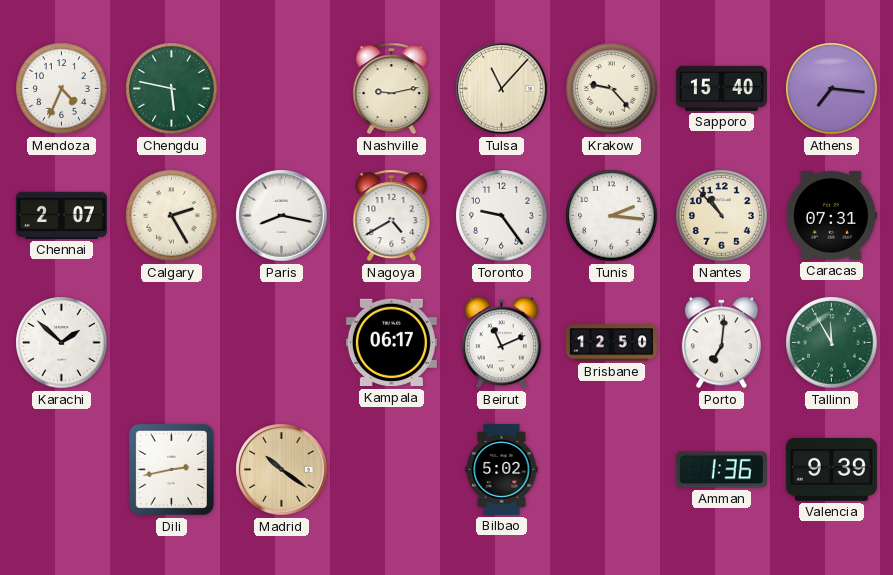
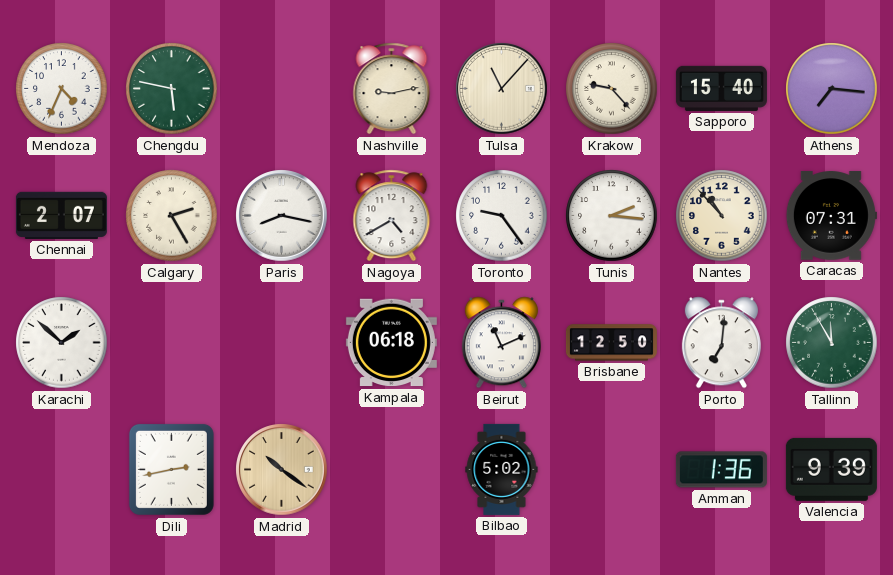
Kampala: 06:17 -> 06:18
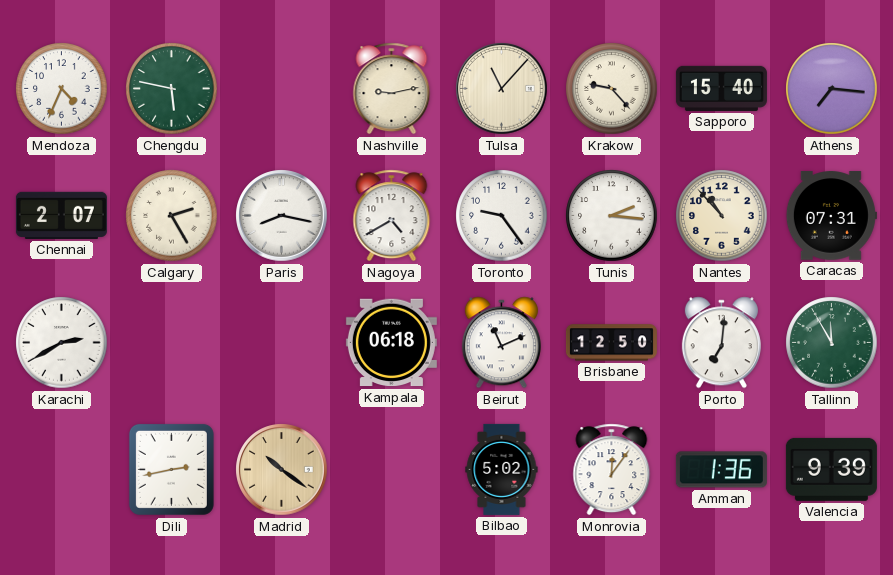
Karachi: 1:52 -> 2:40
Monrovia: none -> 12:06
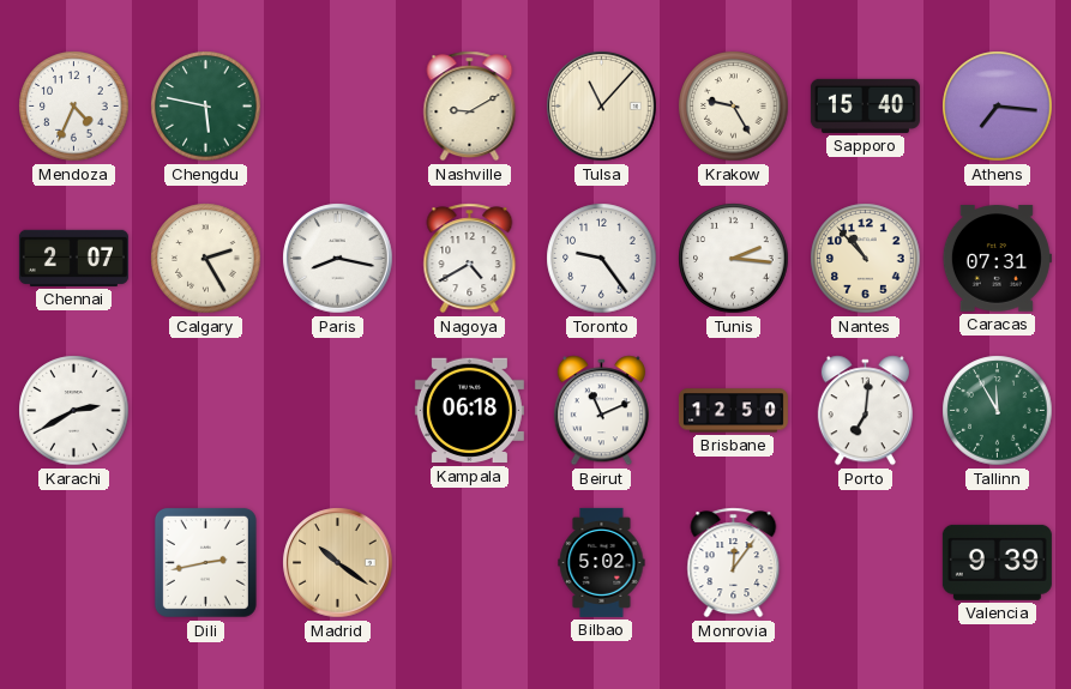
Nashville: 9:13 -> 9:10
Krakow: 9:23 -> 9:25
Amman: 1:36 -> none
